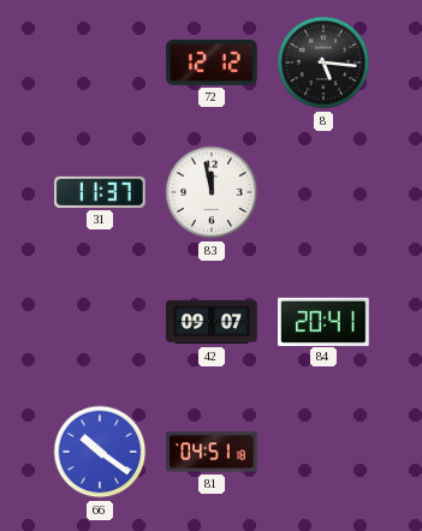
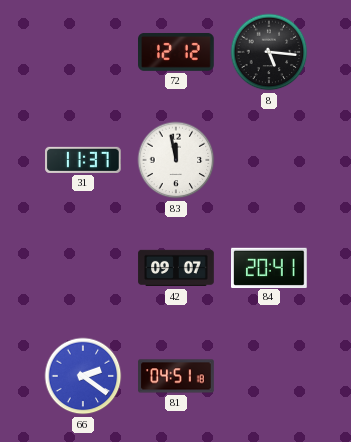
66: 10:21 -> 2:21
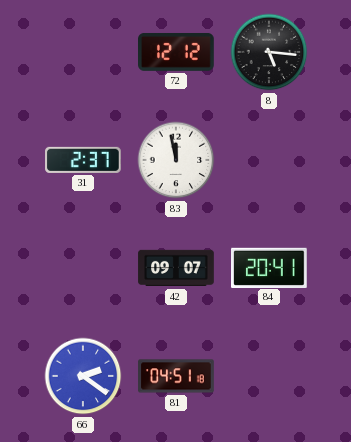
31: 11:37 -> 2:37
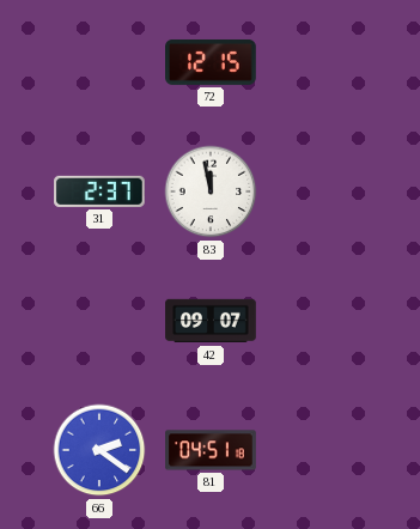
72: 12:12 -> 12:15
8: 5:16 -> none
84: 20:41 -> none
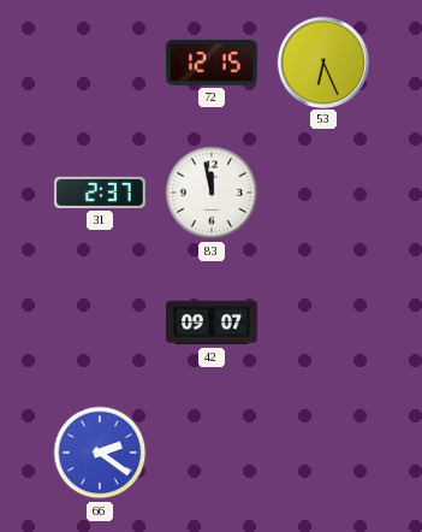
53: none -> 6:26
81: 04:51 -> none
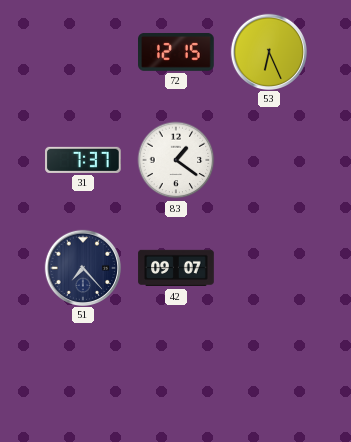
31: 2:37 -> 7:37
83: 11:58 -> 1:21
51: none -> 7:23
66: 2:21 -> none
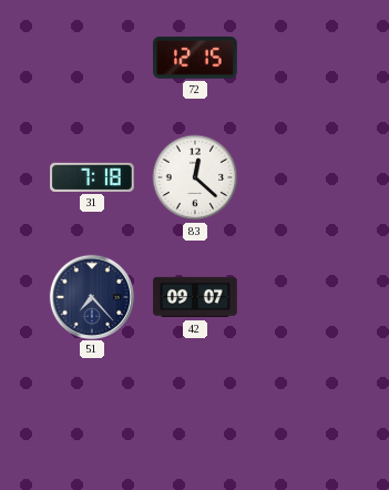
53: 6:26 -> none
31: 7:37 -> 7:18
83: 1:21 -> 12:22
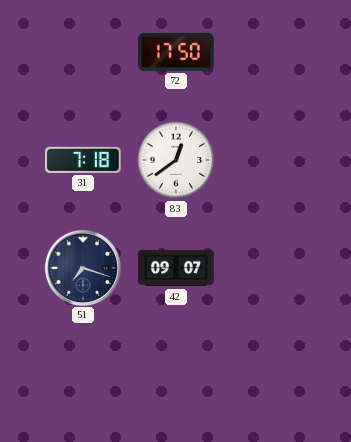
72: 12:15 -> 17:50
83: 12:22 -> 12:39
51: 7:23 -> 7:18
